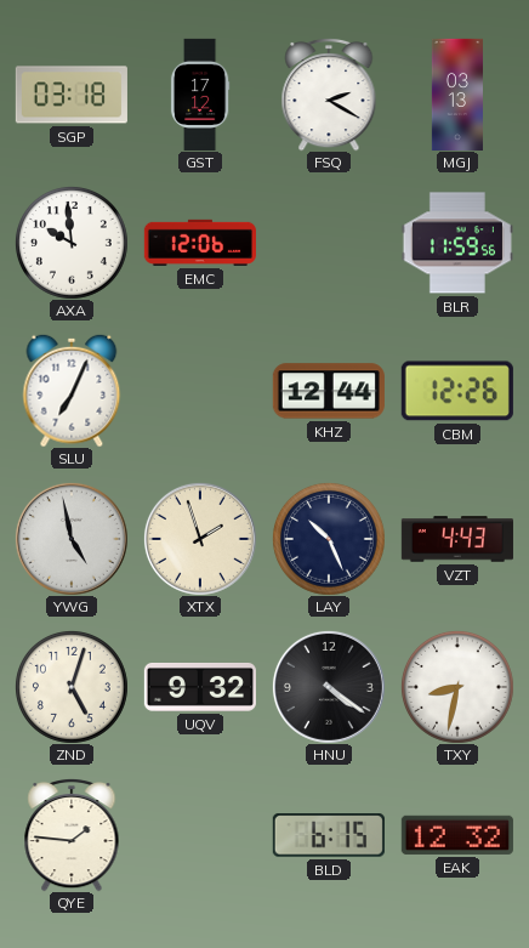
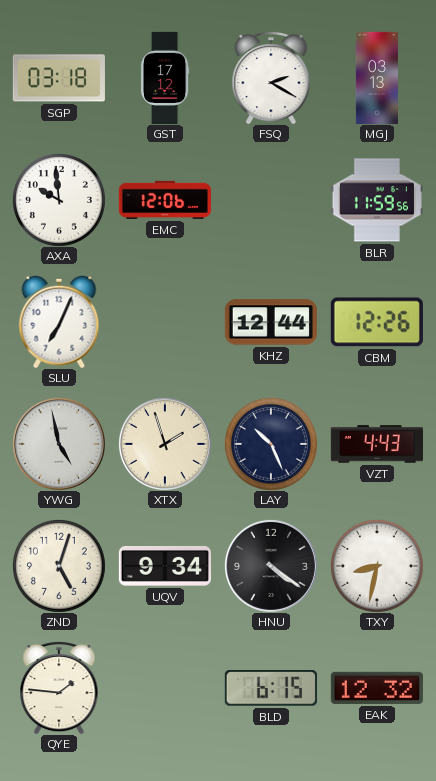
UQV: 9:32 -> 9:34
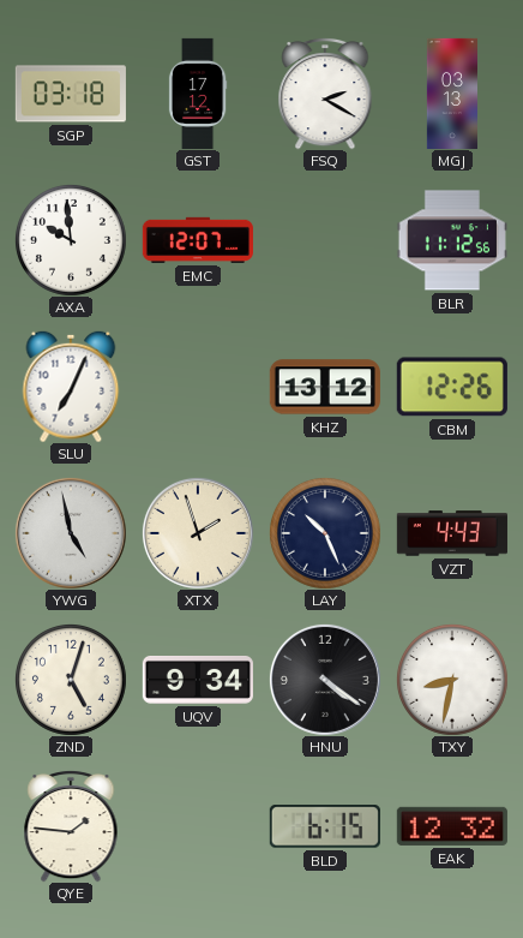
EMC: 12:06 -> 12:07
BLR: 11:59 -> 11:12
KHZ: 12:44 -> 13:12
